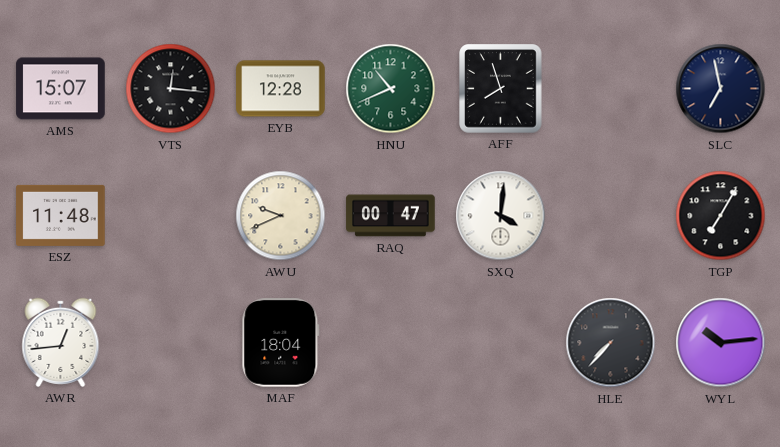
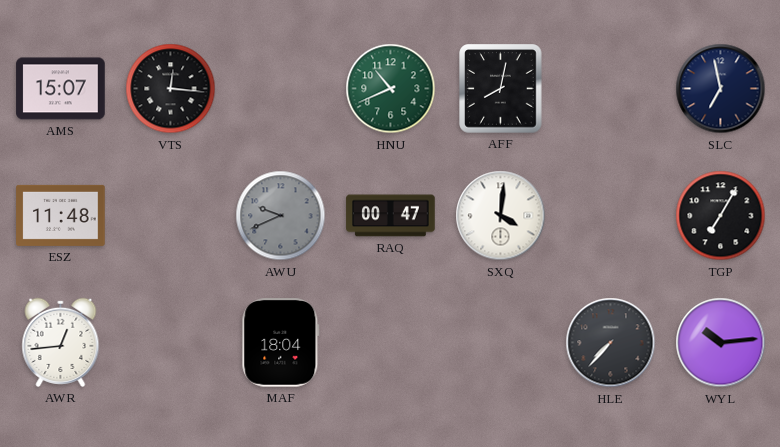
EYB: 12:28 -> none
AFF: 7:57 -> 8:02
AWU dial: cream -> grey
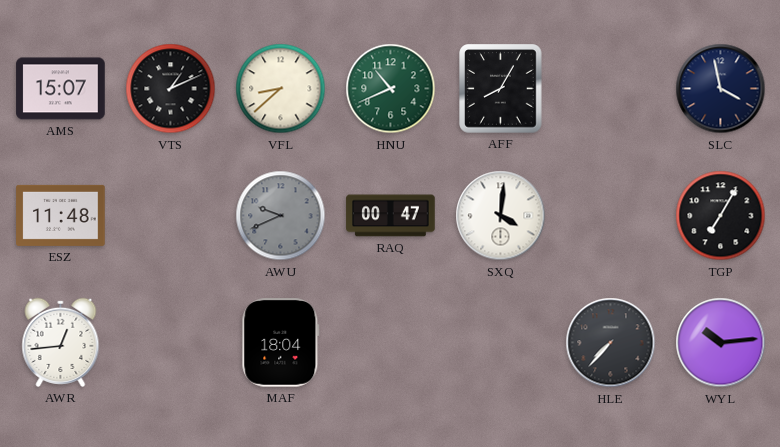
VTS: 12:16 -> 1:11
VFL: none -> 8:38
AFF: 8:02 -> 8:05
SLC: 6:58 -> 3:58
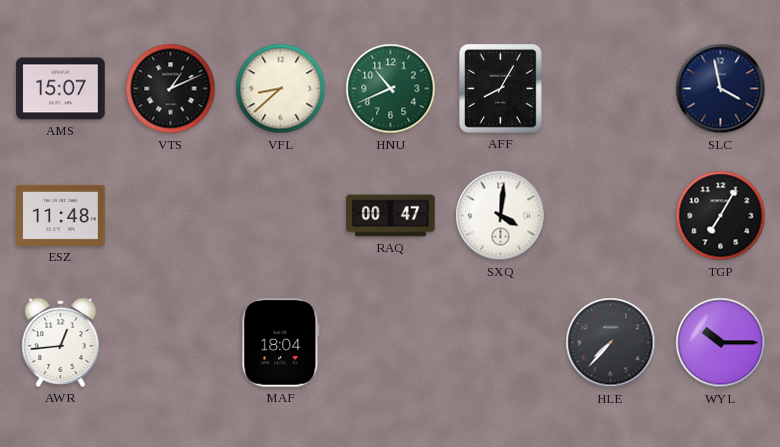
AWU: 9:41 -> none
WYL: 10:14 -> 10:15
